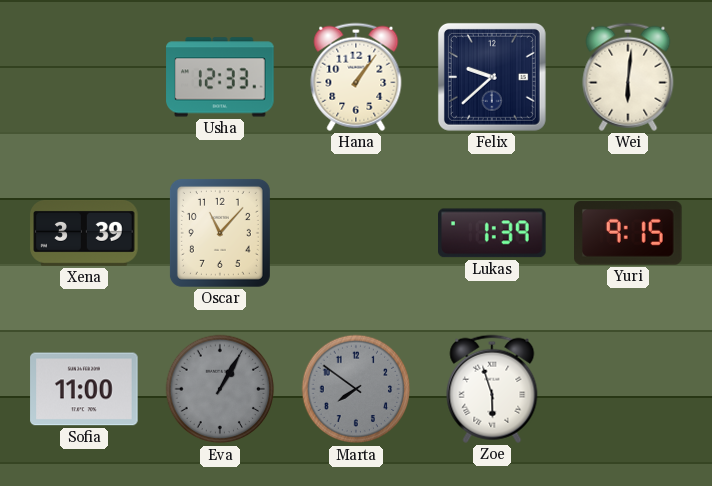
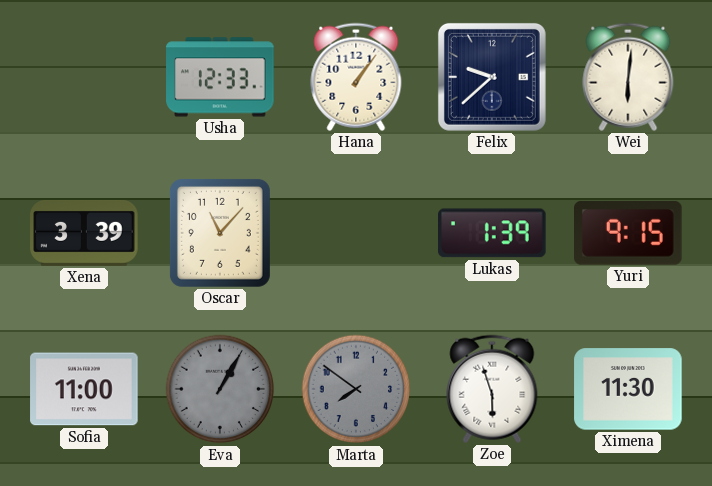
Ximena: none -> 11:30
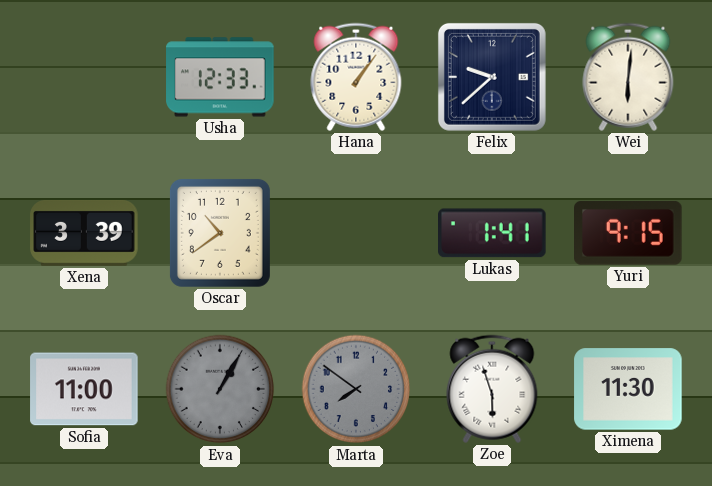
Oscar: 11:07 -> 10:39
Lukas: 1:39 -> 1:41
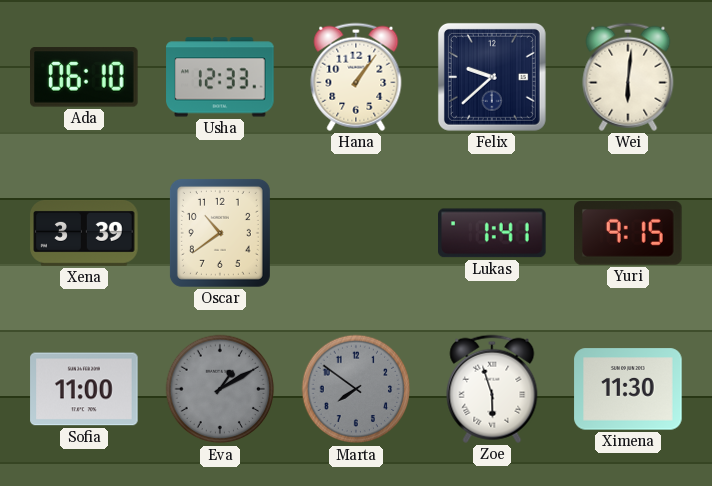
Ada: none -> 06:10
Eva: 1:05 -> 1:10
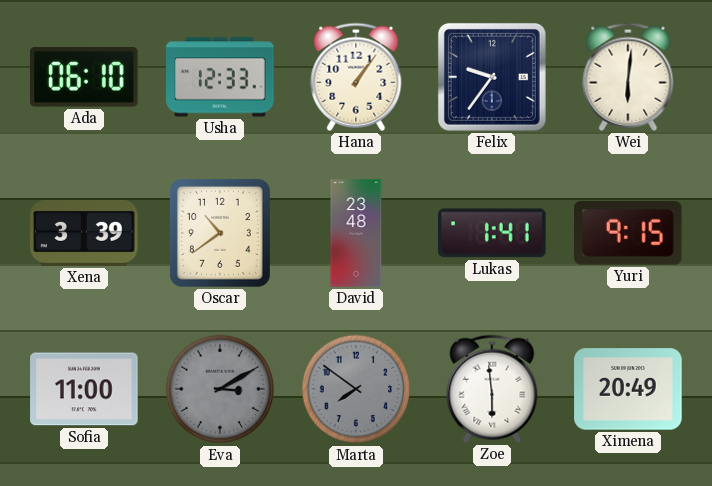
Felix: 9:38 -> 9:36
David: none -> 23:48
Eva: 1:10 -> 3:10
Zoe: 5:57 -> 5:59
Ximena: 11:30 -> 20:49
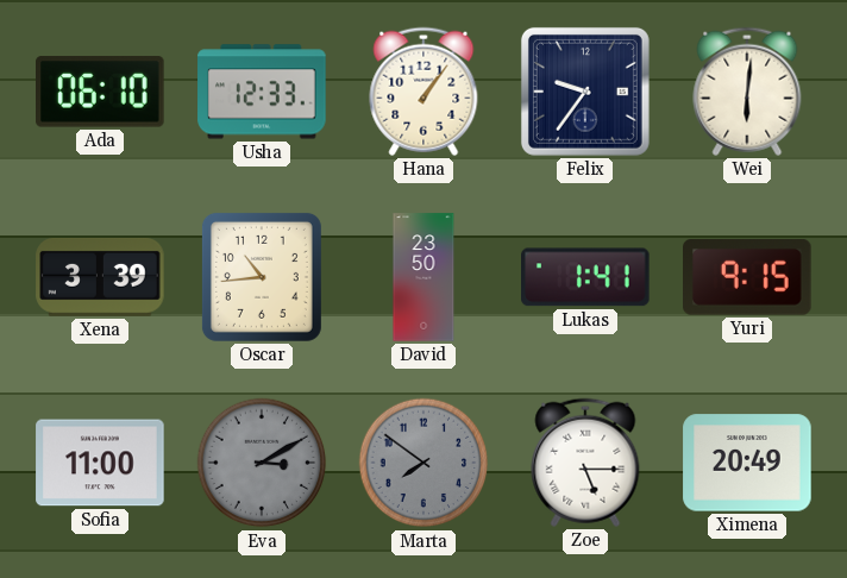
Oscar: 10:39 -> 10:44
David: 23:48 -> 23:50
Zoe: 5:59 -> 5:15
